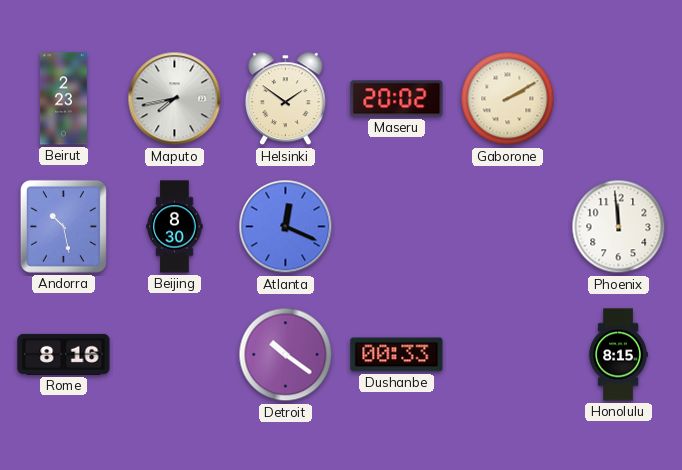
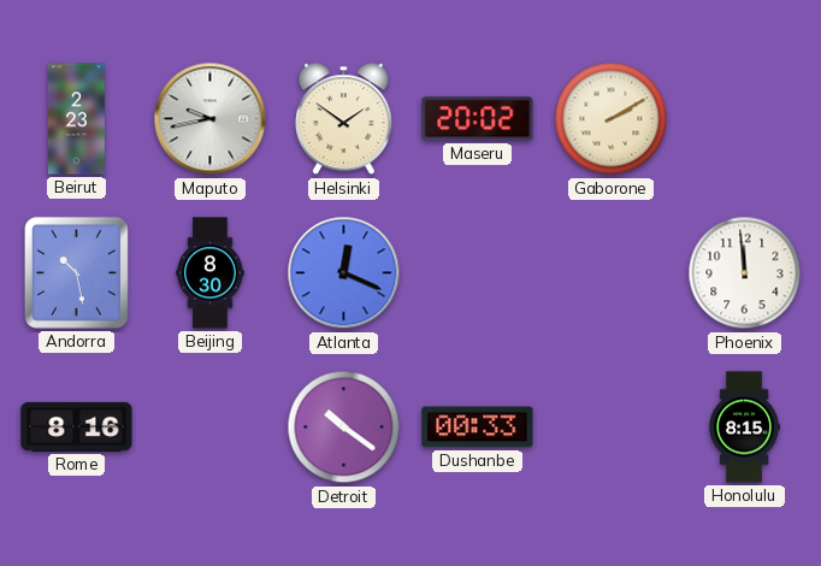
Maputo: 7:43 -> 9:43
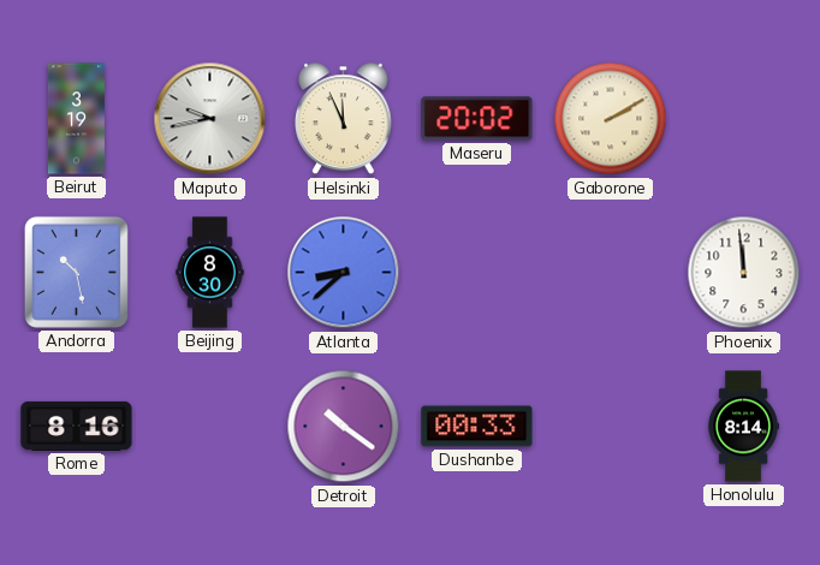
Beirut: 2:23 -> 3:19
Helsinki: 1:51 -> 11:56
Atlanta: 12:19 -> 8:38
Honolulu: 8:15 -> 8:14
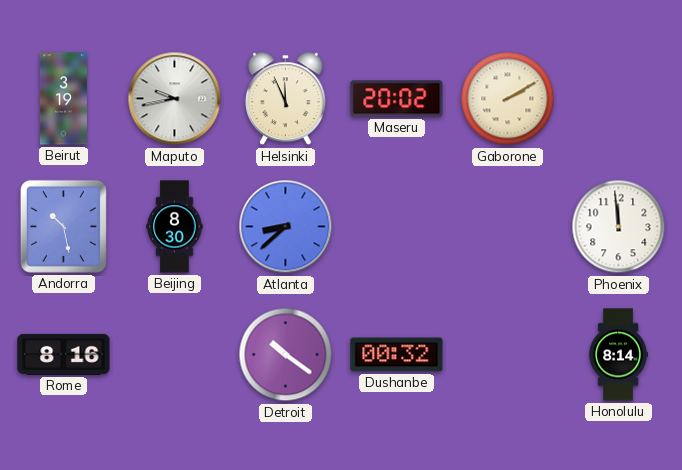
Dushanbe: 00:33 -> 00:32
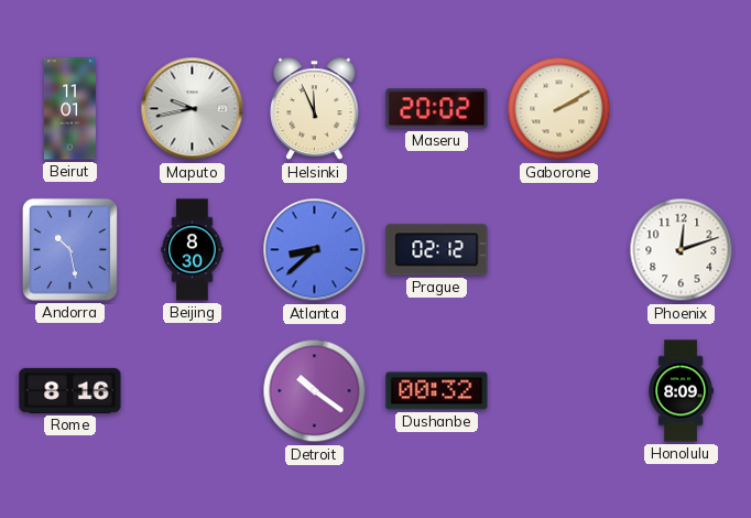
Beirut: 3:19 -> 11:01
Prague: none -> 02:12
Phoenix: 11:59 -> 12:12
Honolulu: 8:14 -> 8:09
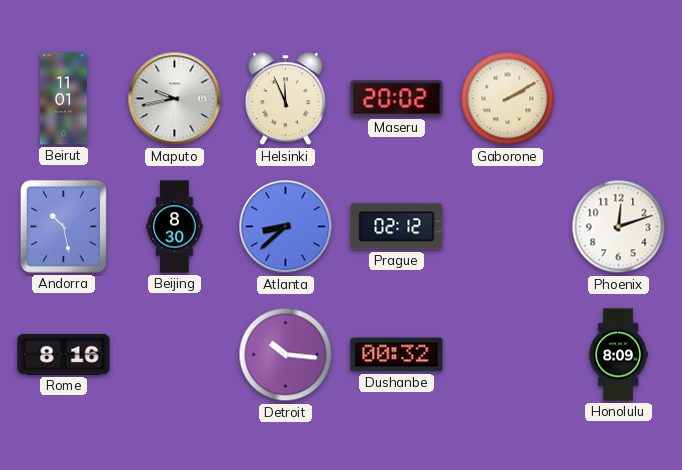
Detroit: 10:21 -> 10:16
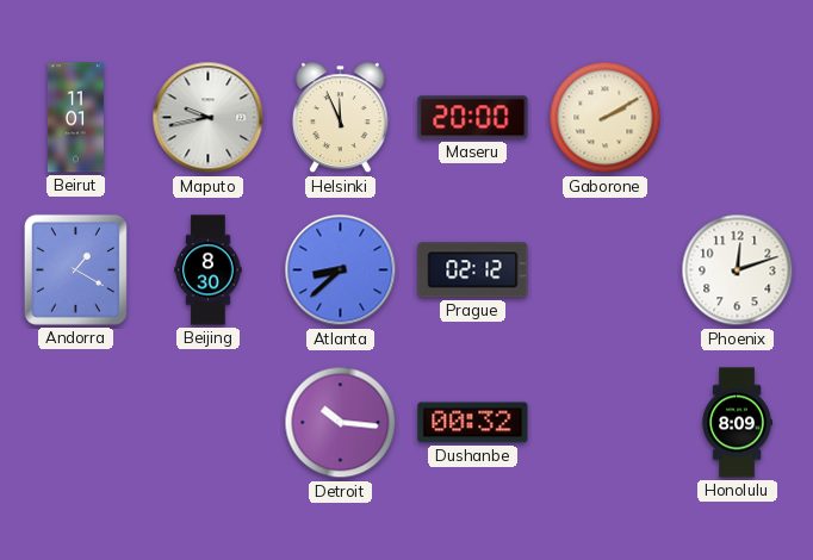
Maseru: 20:02 -> 20:00
Andorra: 10:28 -> 1:20
Rome: 8:16 -> none
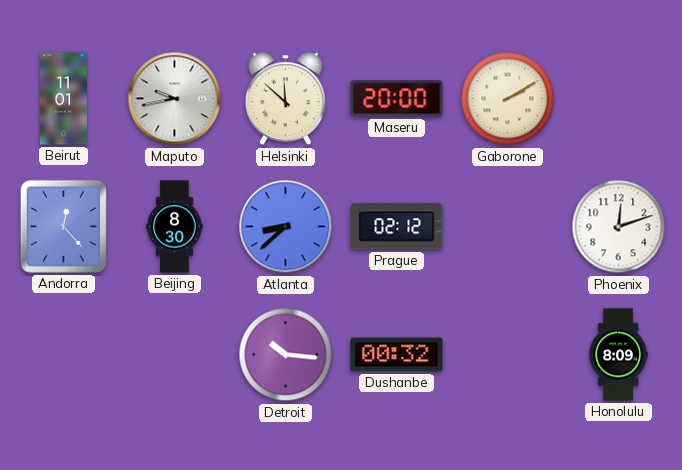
Helsinki: 11:56 -> 11:52
Andorra: 1:20 -> 12:23
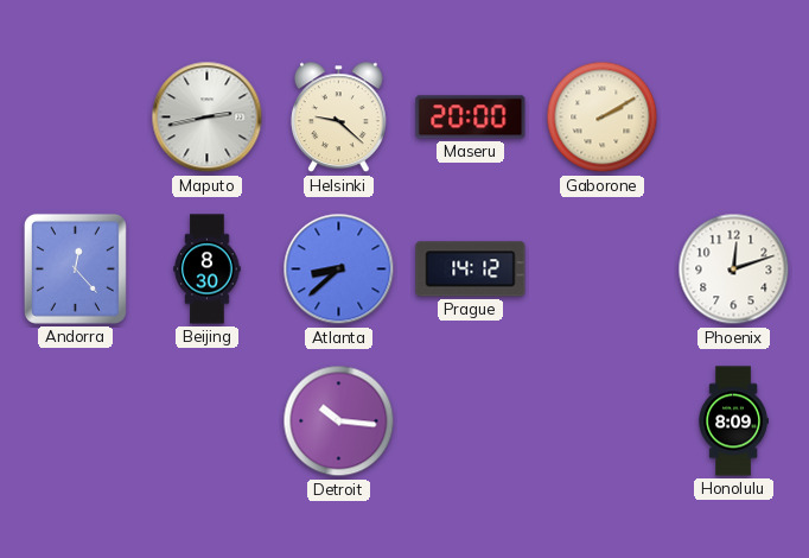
Beirut: 11:01 -> none
Maputo: 9:43 -> 2:43
Helsinki: 11:52 -> 9:22
Prague: 02:12 -> 14:12
Dushanbe: 00:32 -> none
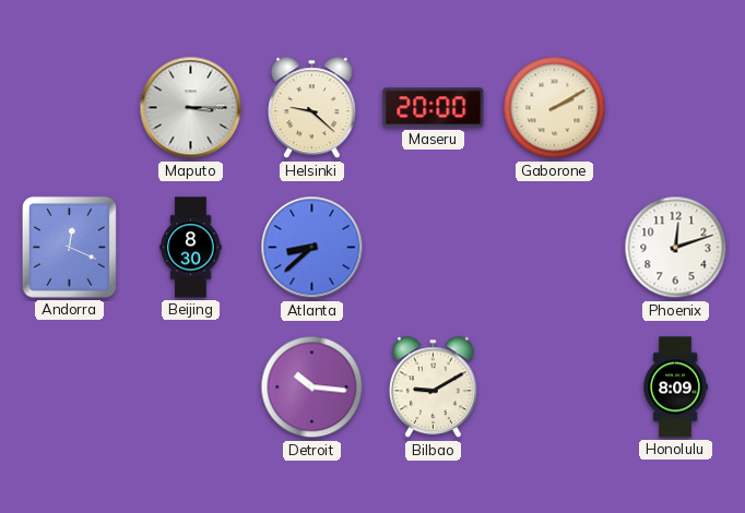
Maputo: 2:43 -> 3:15
Andorra: 12:23 -> 12:19
Prague: 14:12 -> none
Bilbao: none -> 9:10
